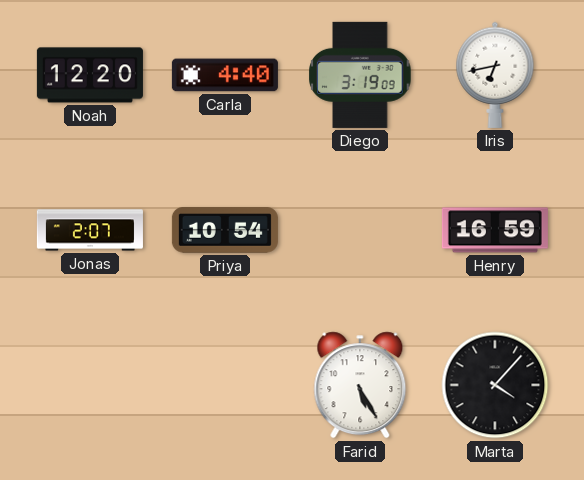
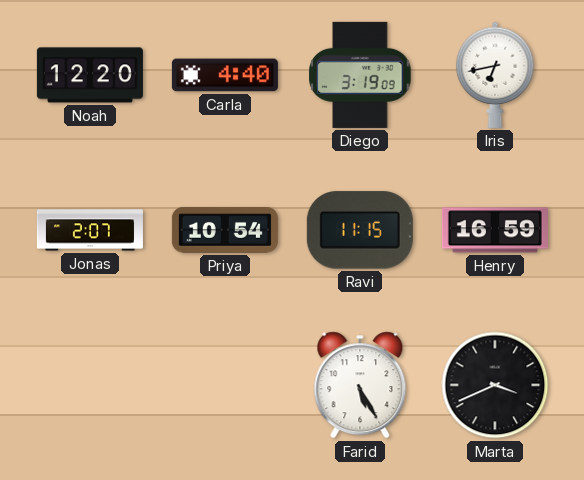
Ravi: none -> 11:15
Marta: 4:07 -> 3:41
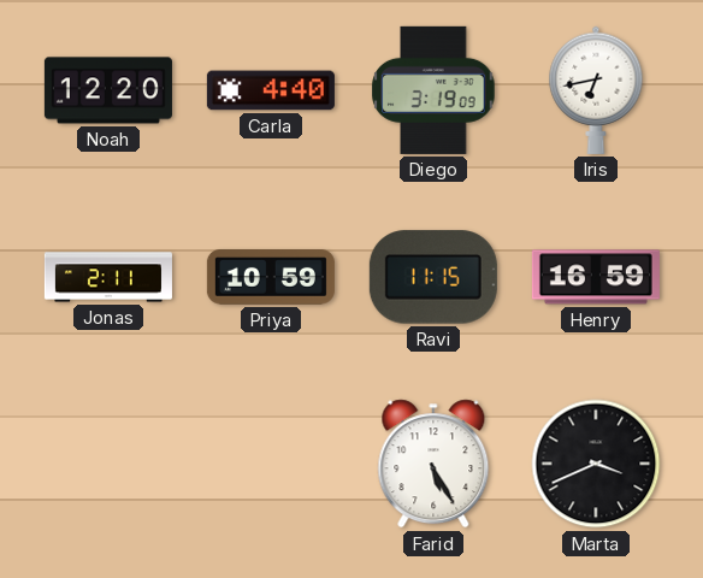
Jonas: 2:07 -> 2:11
Priya: 10:54 -> 10:59
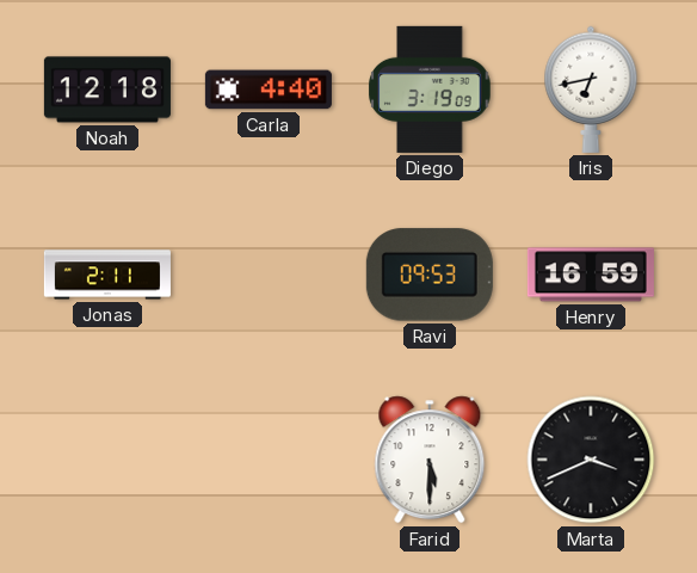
Noah: 12:20 -> 12:18
Priya: 10:59 -> none
Ravi: 11:15 -> 09:53
Farid: 5:25 -> 5:30
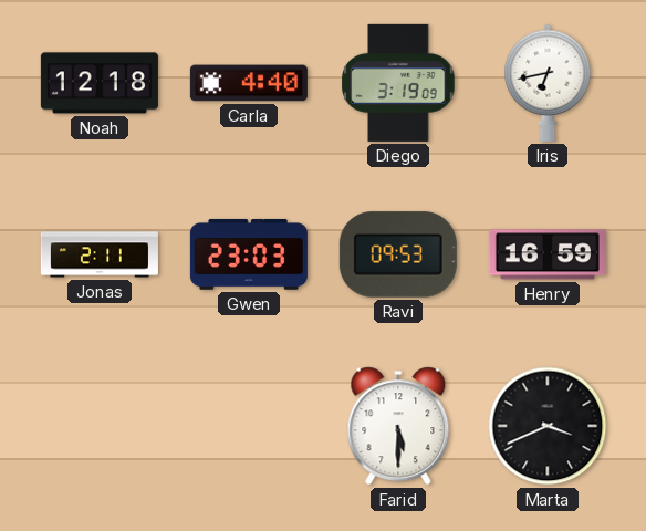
Gwen: none -> 23:03
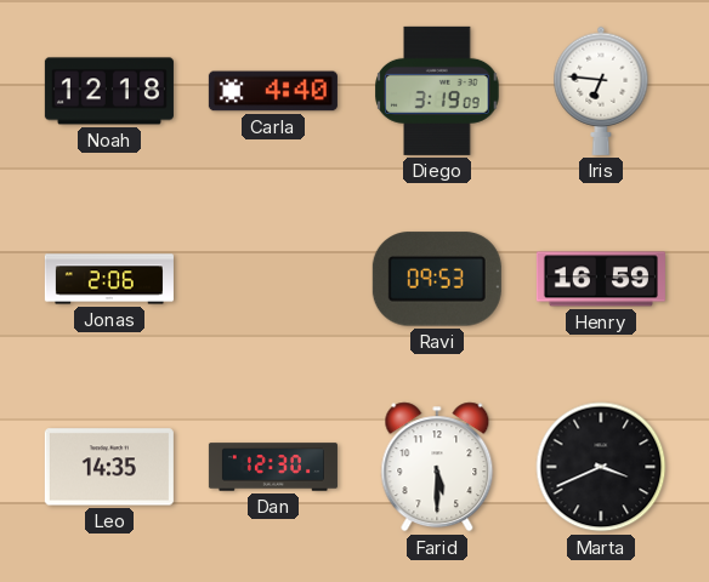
Iris: 6:43 -> 6:46
Jonas: 2:11 -> 2:06
Gwen: 23:03 -> none
Leo: none -> 14:35
Dan: none -> 12:30
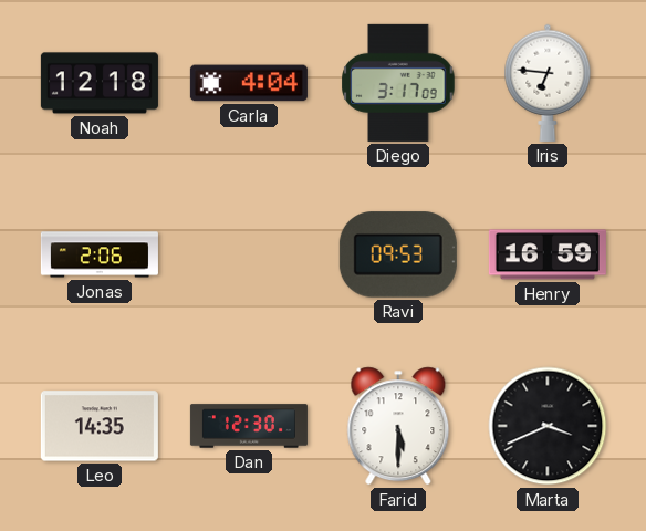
Carla: 4:40 -> 4:04
Diego: 3:19 -> 3:17
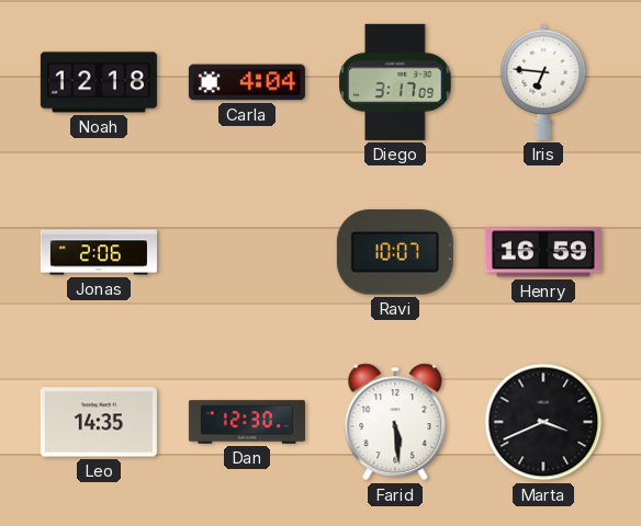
Ravi: 09:53 -> 10:07
Farid: 5:30 -> 5:29
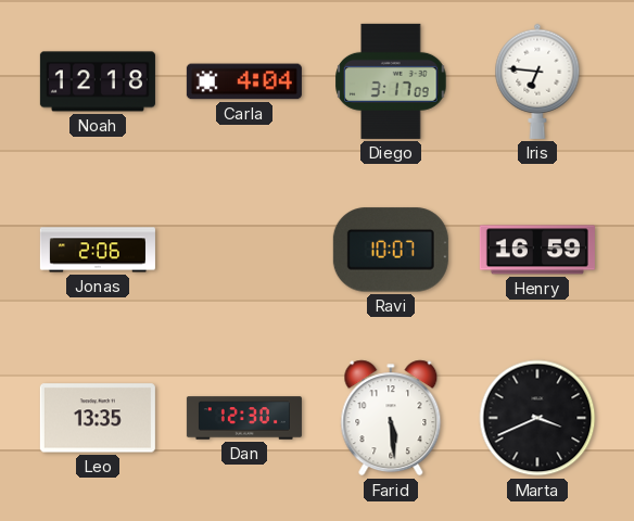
Leo: 14:35 -> 13:35
